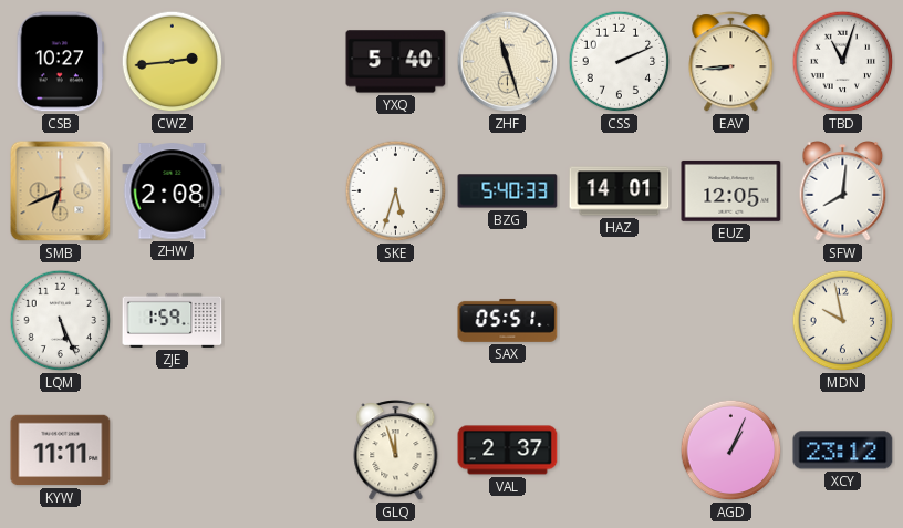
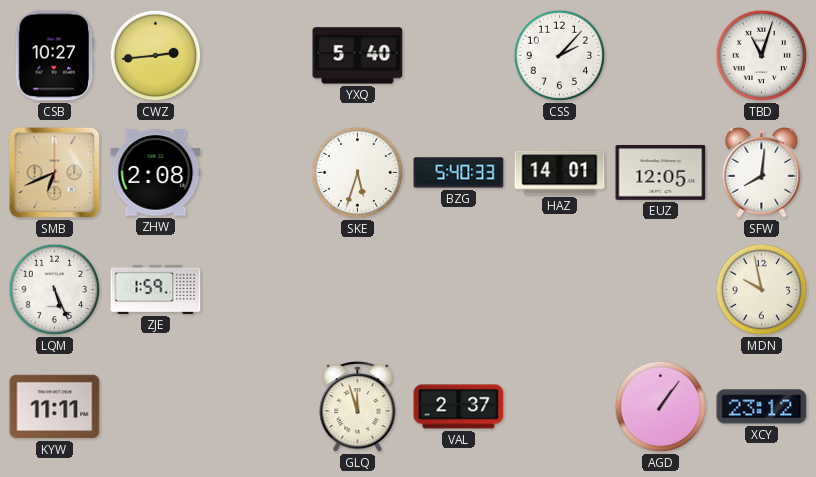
ZHF: 11:27 -> none
CSS: 2:11 -> 2:07
EAV: 8:44 -> none
SAX: 05:51 -> none
AGD: 1:04 -> 1:06
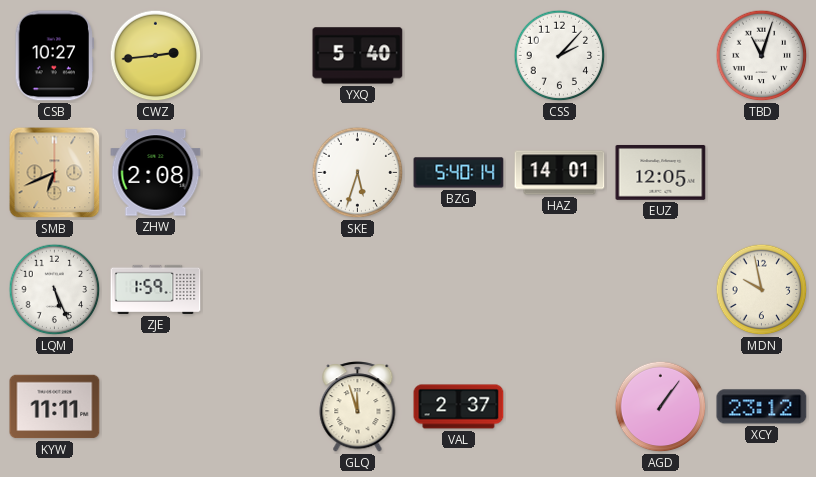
BZG: 5:40:33 -> 5:40:14
SFW: 8:01 -> none
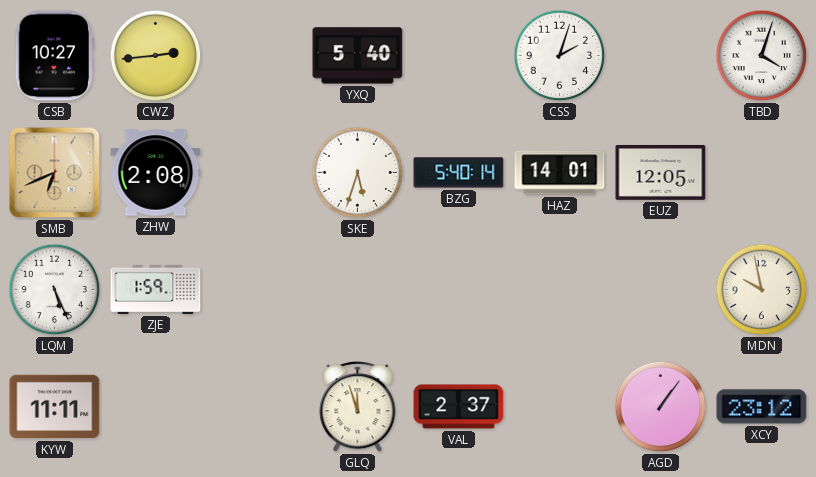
CSS: 2:07 -> 2:03
TBD: 11:03 -> 4:03
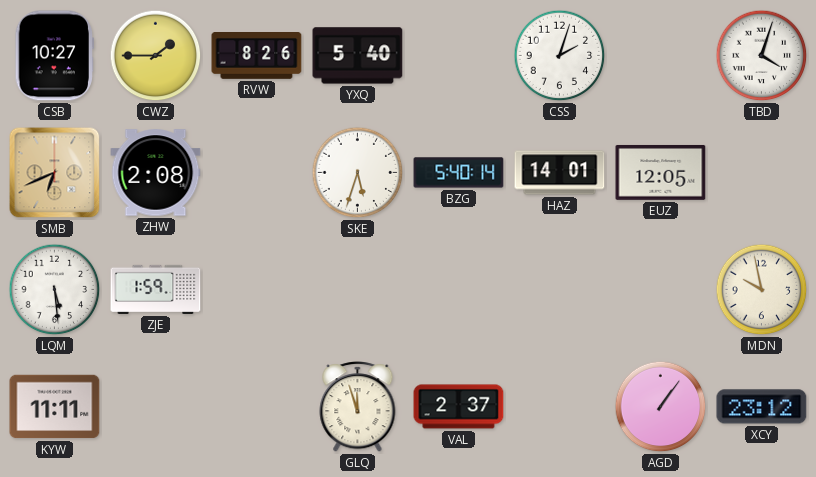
CWZ: 2:44 -> 1:45
RVW: none -> 8:26
LQM: 5:26 -> 5:29
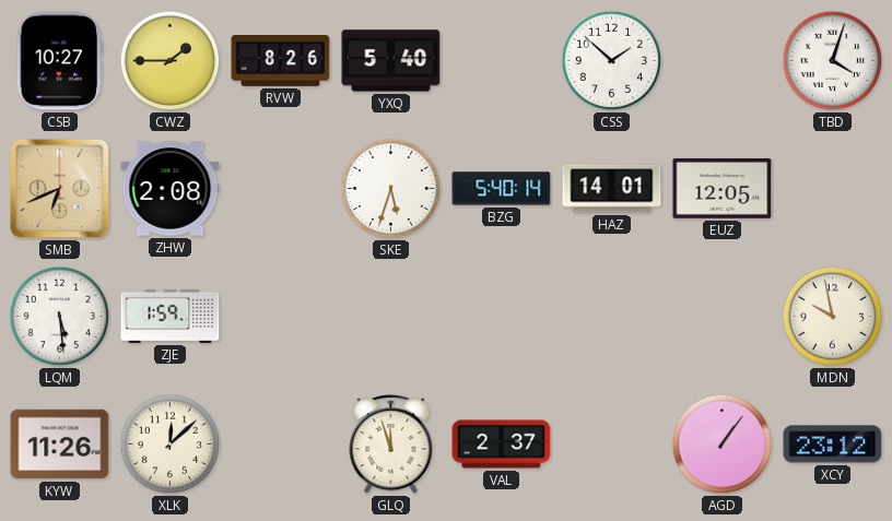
CSS: 2:03 -> 1:52
KYW: 11:11 -> 11:26
XLK: none -> 12:08
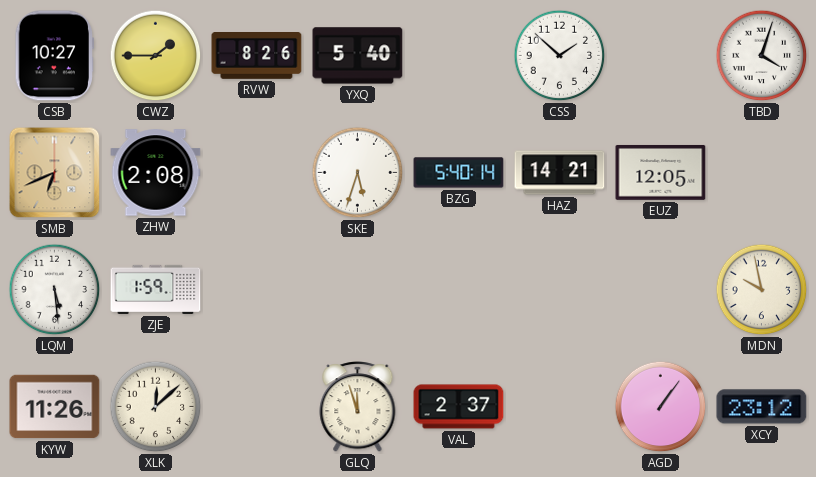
HAZ: 14:01 -> 14:21
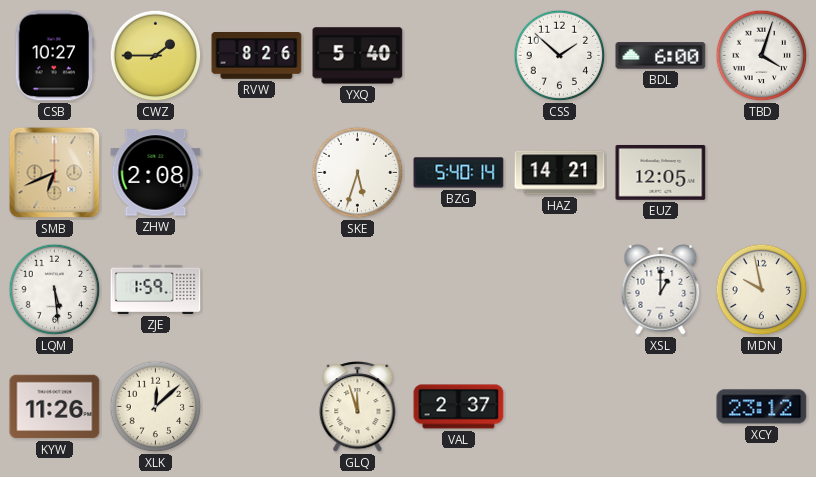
BDL: none -> 6:00
XSL: none -> 1:00
AGD: 1:06 -> none
